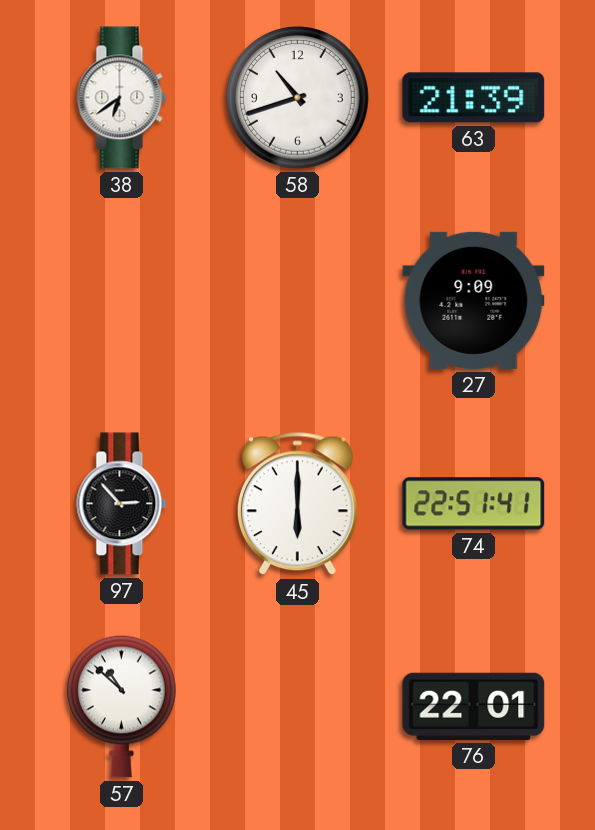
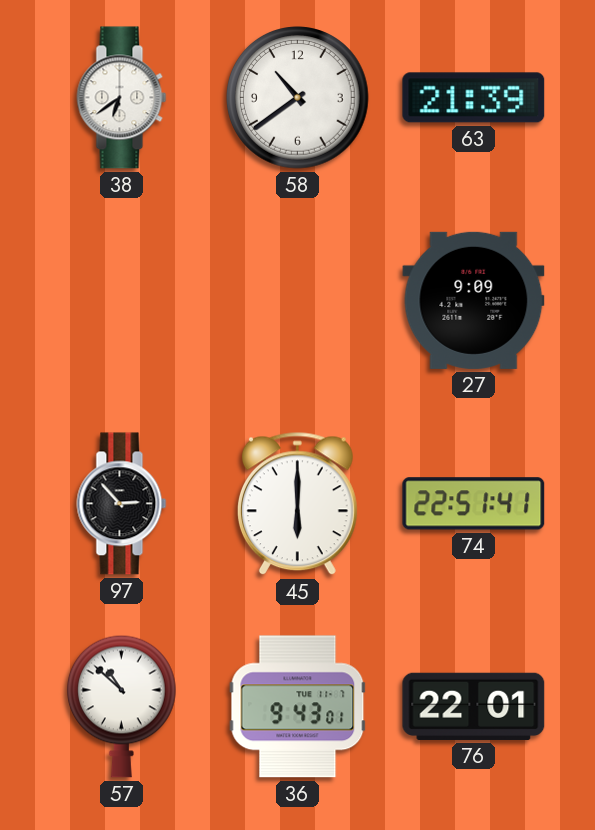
58: 10:42 -> 10:39
36: none -> 9:43
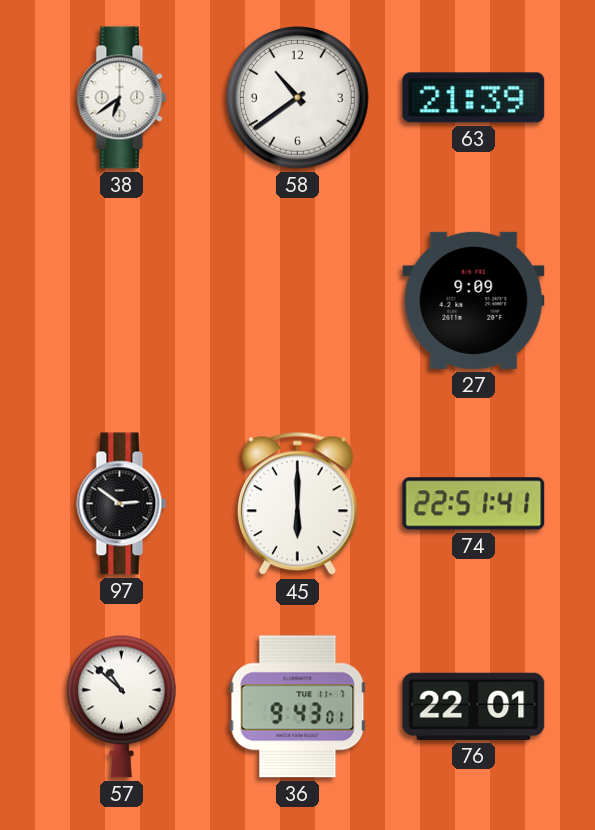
97: 2:53 -> 2:51
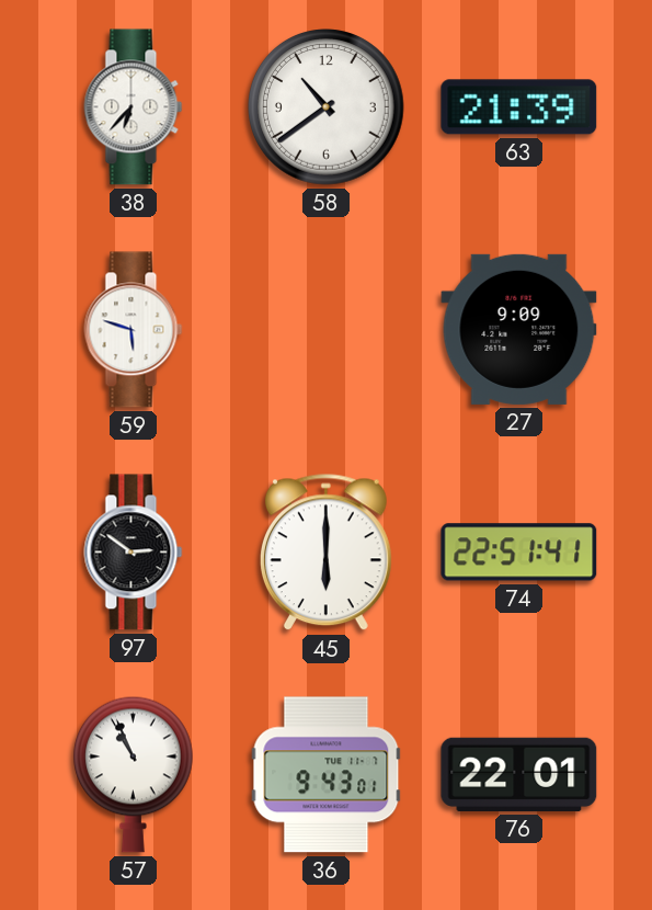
38: 6:39 -> 6:37
59: none -> 5:48
57: 10:52 -> 10:56
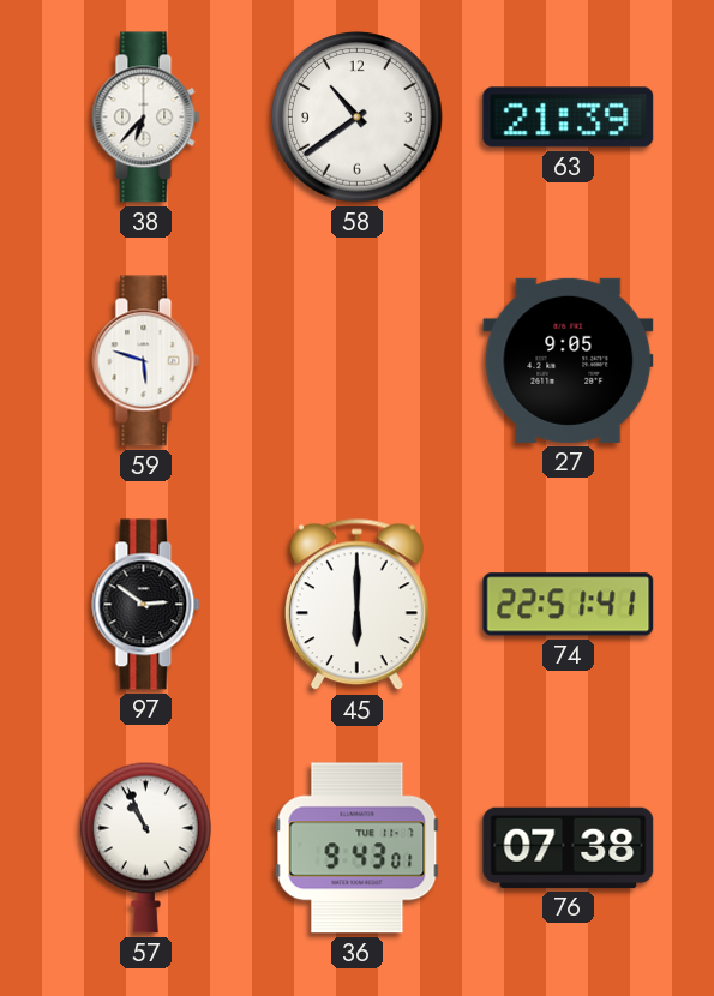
27: 9:09 -> 9:05
76: 22:01 -> 07:38
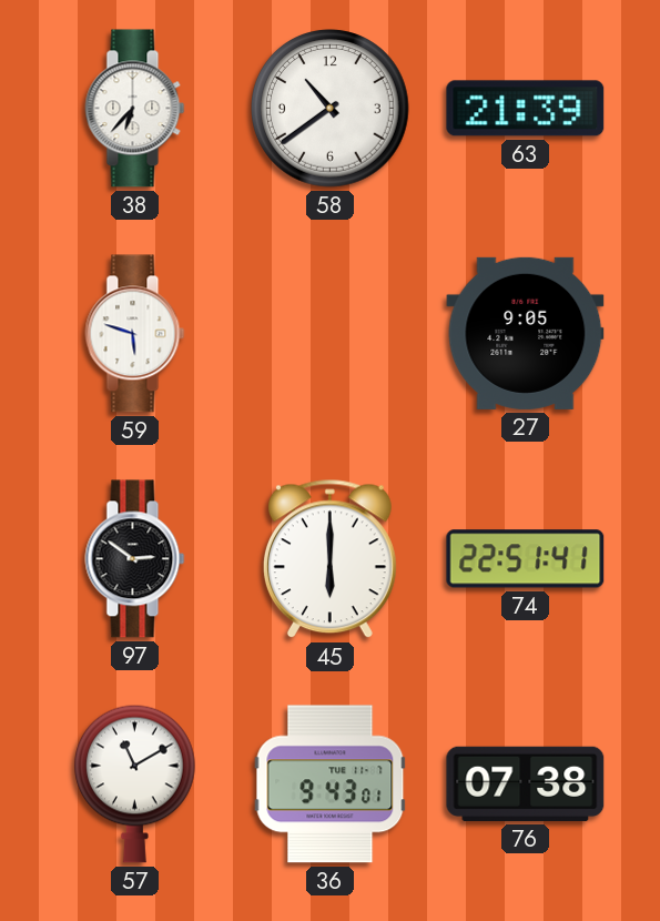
57: 10:56 -> 11:10
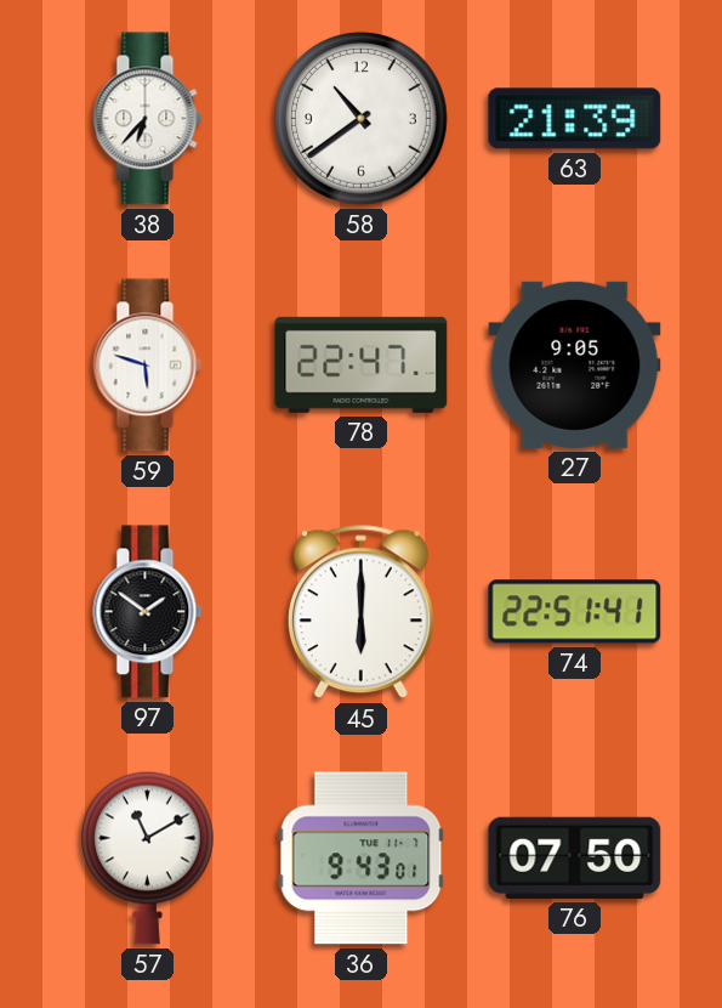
78: none -> 22:47
97: 2:51 -> 1:51
76: 07:38 -> 07:50
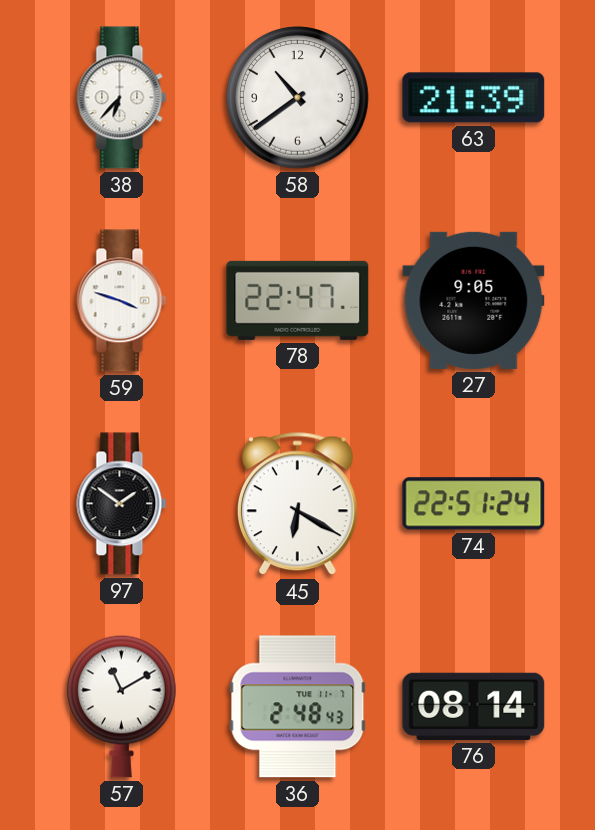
59: 5:48 -> 3:48
45: 6:00 -> 6:20
74: 22:51:41 -> 22:51:24
36: 9:43 -> 2:48
76: 07:50 -> 08:14
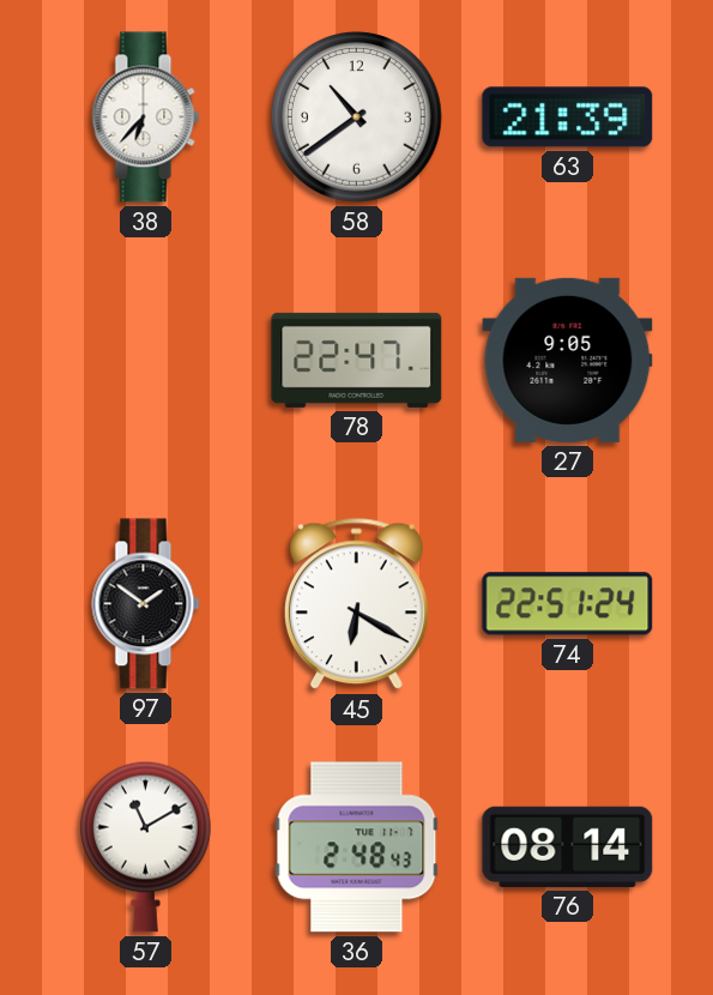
59: 3:48 -> none
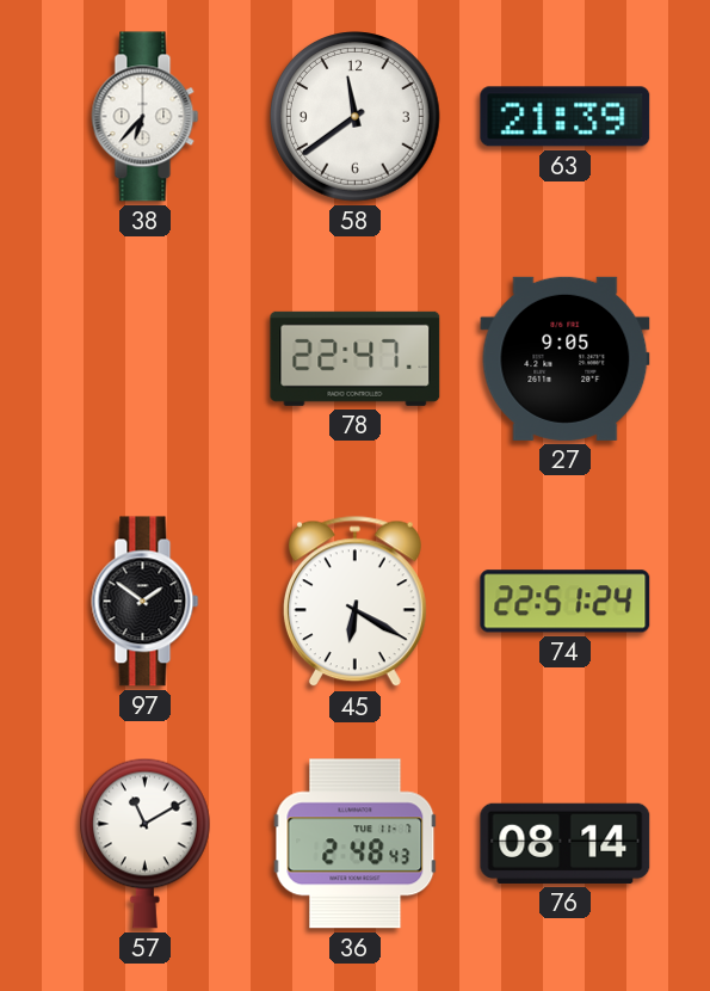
58: 10:39 -> 11:39
